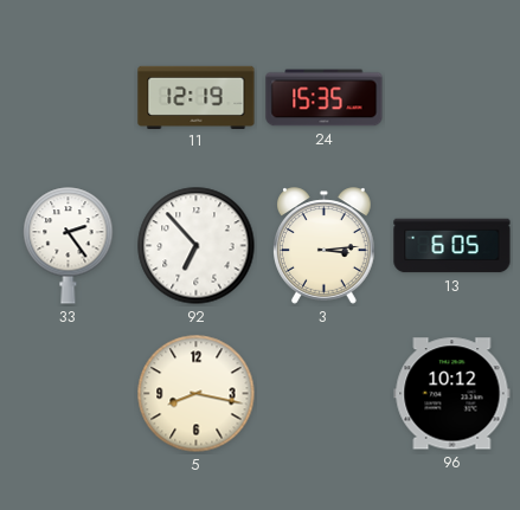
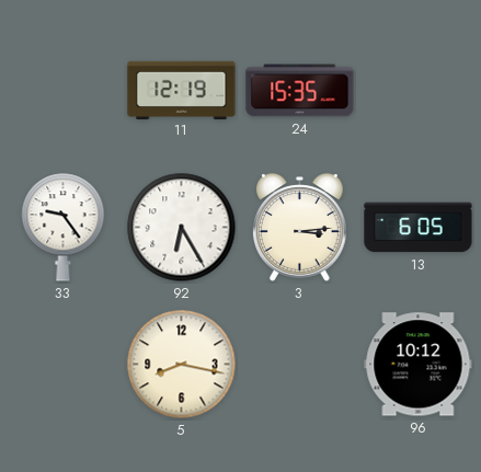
33: 2:24 -> 9:24
92: 6:53 -> 6:25
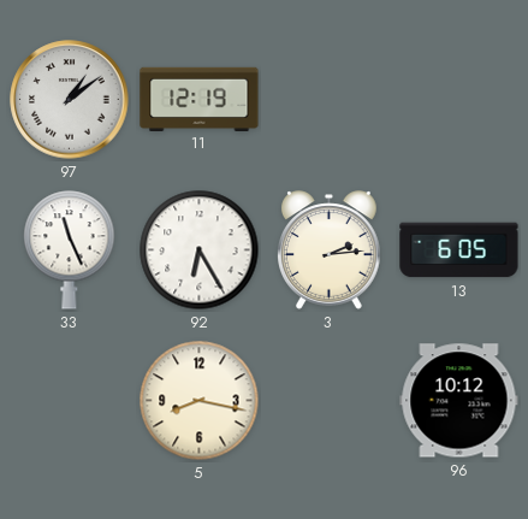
97: none -> 1:09
24: 15:35 -> none
33: 9:24 -> 11:26
3: 3:14 -> 2:14
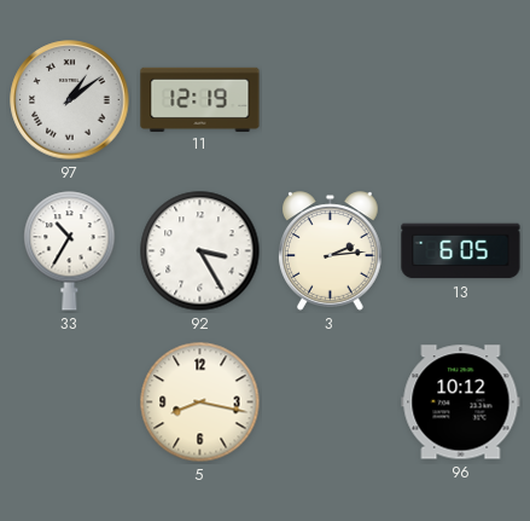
33: 11:26 -> 10:35
92: 6:25 -> 3:25
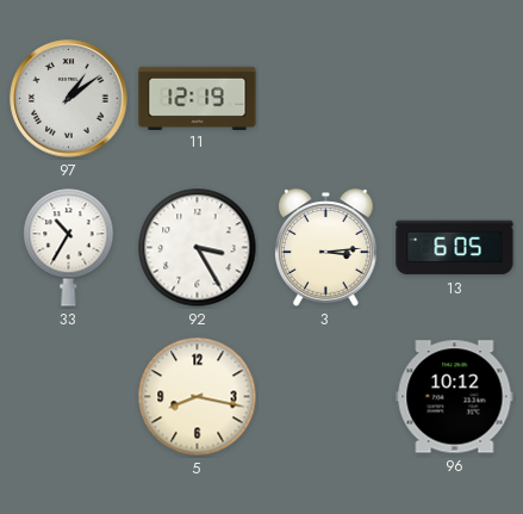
3: 2:14 -> 3:14
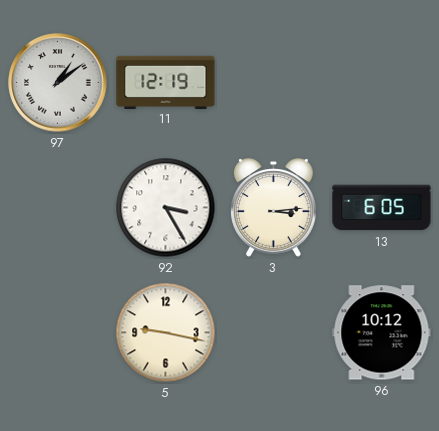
33: 10:35 -> none
5: 8:17 -> 9:17
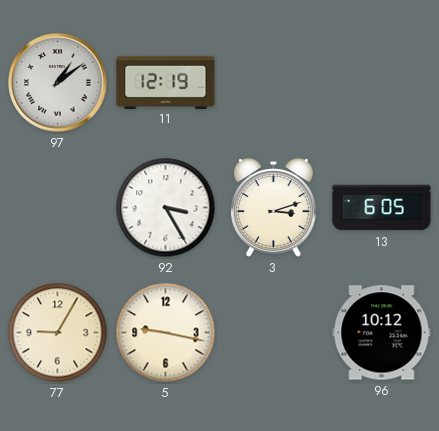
3: 3:14 -> 3:12
77: none -> 9:05
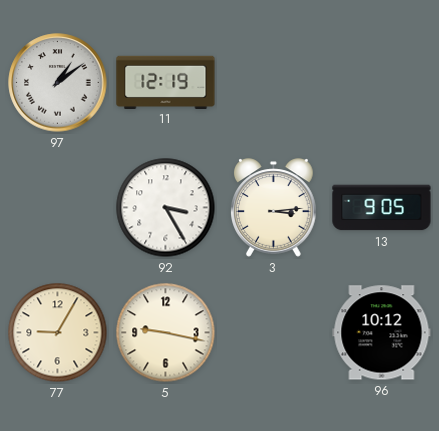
3: 3:12 -> 3:14
13: 6:05 -> 9:05
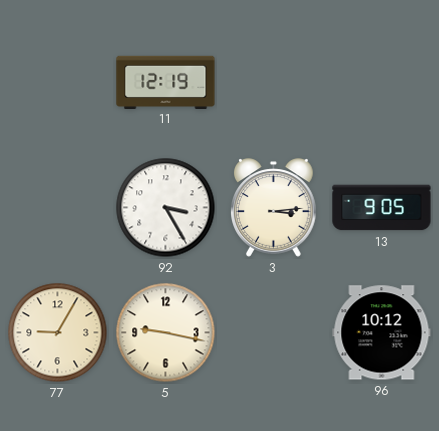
97: 1:09 -> none
